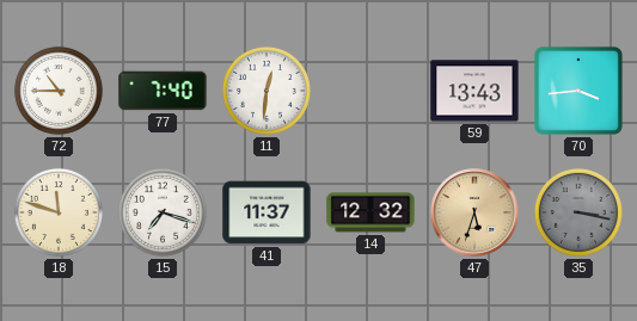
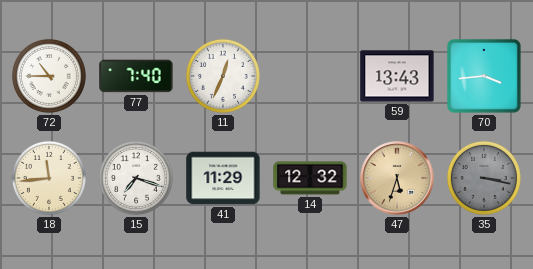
11: 12:31 -> 12:34
18: 11:48 -> 11:44
41: 11:37 -> 11:29
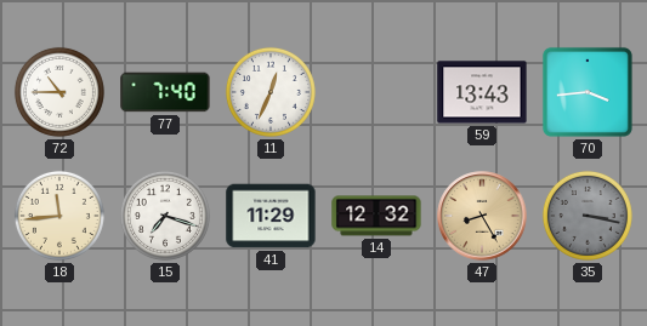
47: 5:33 -> 8:25
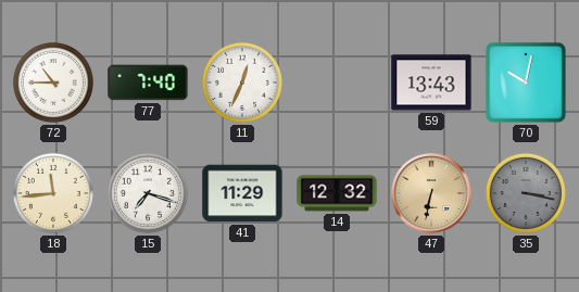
70: 3:44 -> 10:02
47: 8:25 -> 6:32
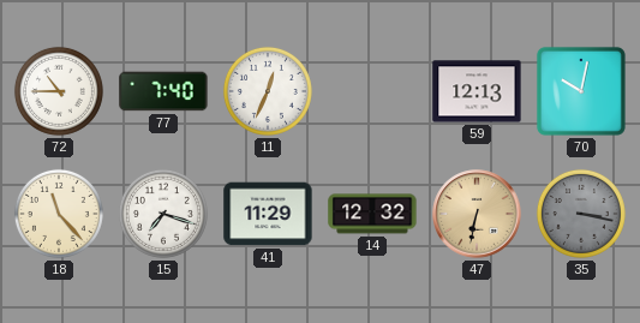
59: 13:43 -> 12:13
18: 11:44 -> 11:23
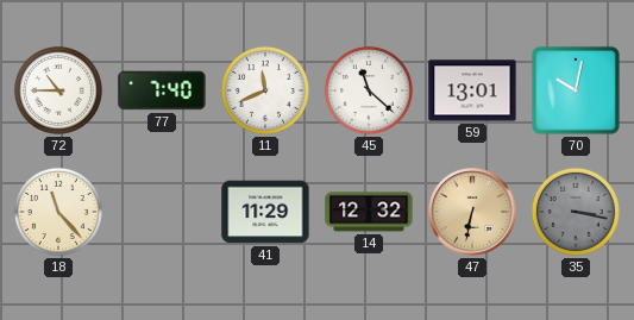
11: 12:34 -> 11:41
45: none -> 11:22
59: 12:13 -> 13:01
15: 7:18 -> none
